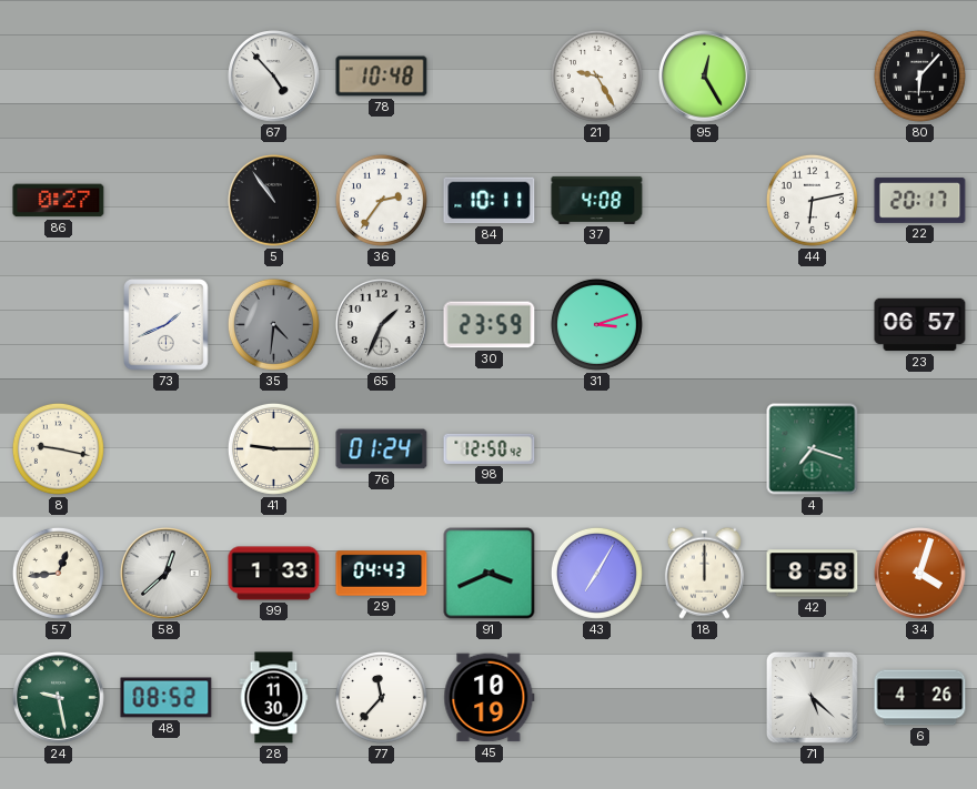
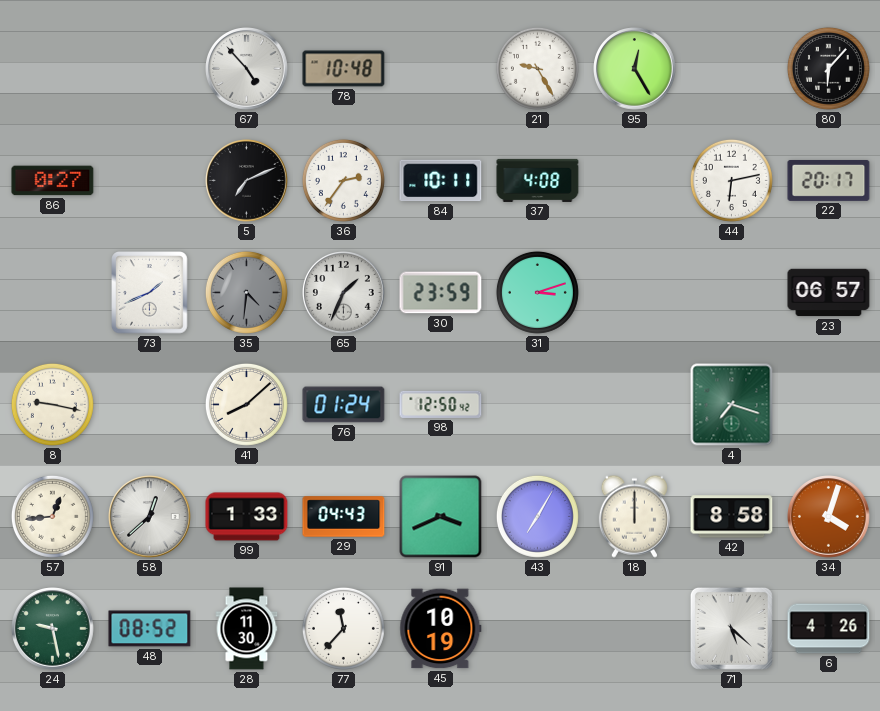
5: 10:54 -> 7:11
41: 9:15 -> 8:08
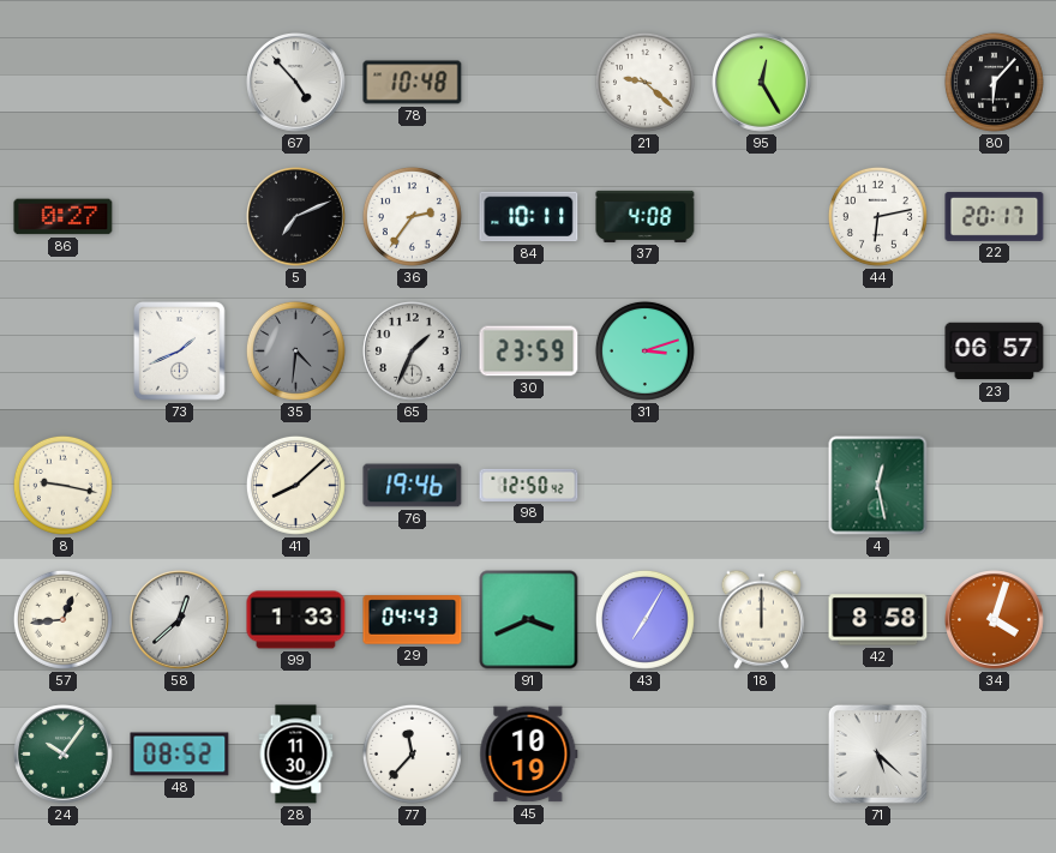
21: 9:25 -> 9:22
76: 01:24 -> 19:46
4: 7:18 -> 12:28
24: 9:28 -> 10:06
6: 4:26 -> none
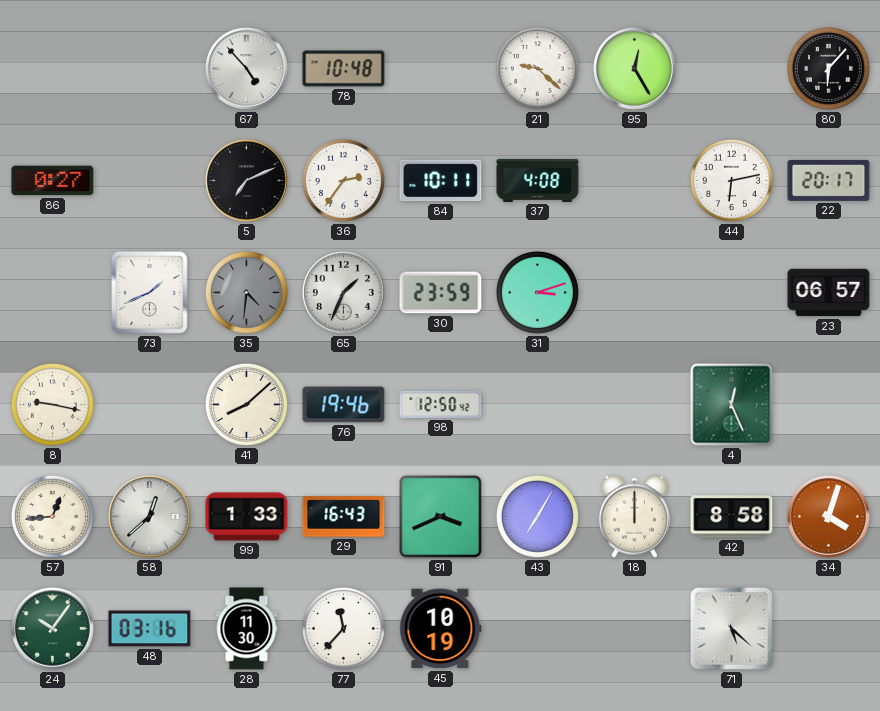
4: 12:28 -> 12:26
29: 04:43 -> 16:43
48: 08:52 -> 03:16
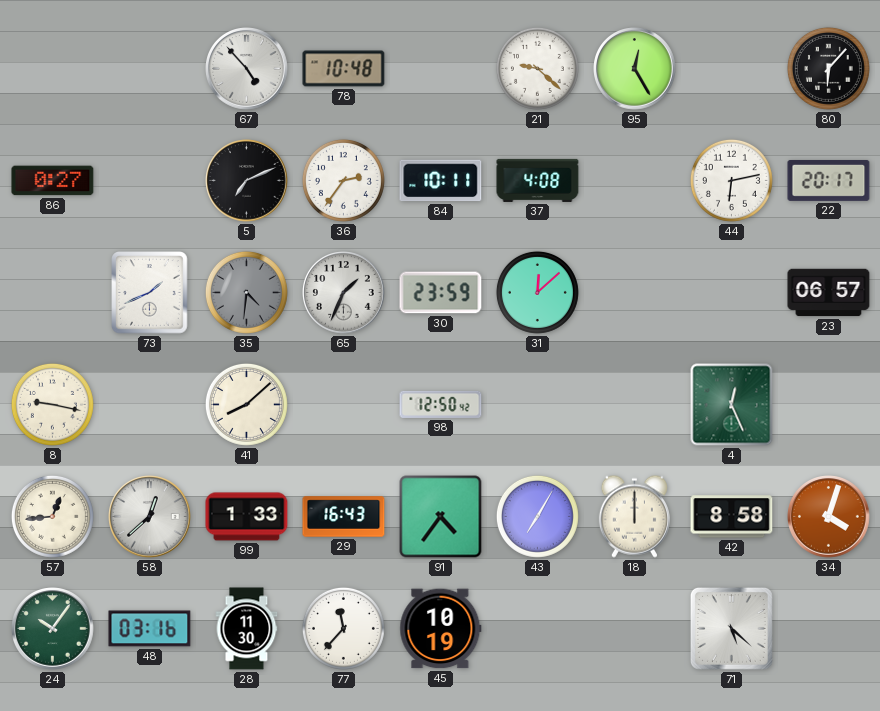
31: 3:12 -> 12:08
76: 19:46 -> none
91: 3:41 -> 4:36
